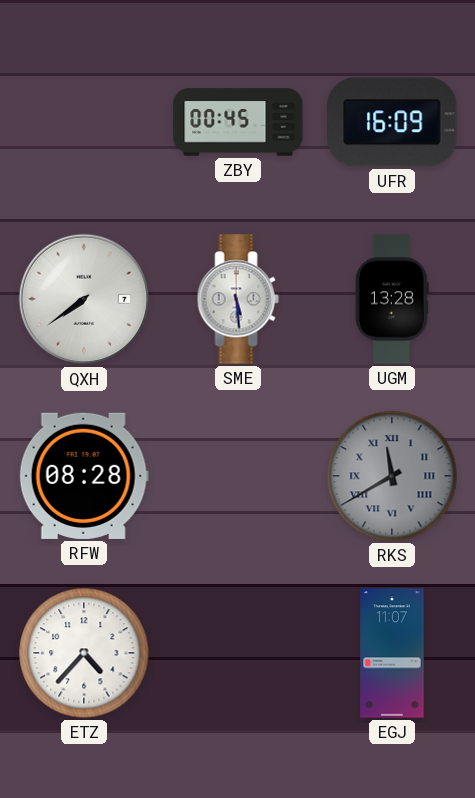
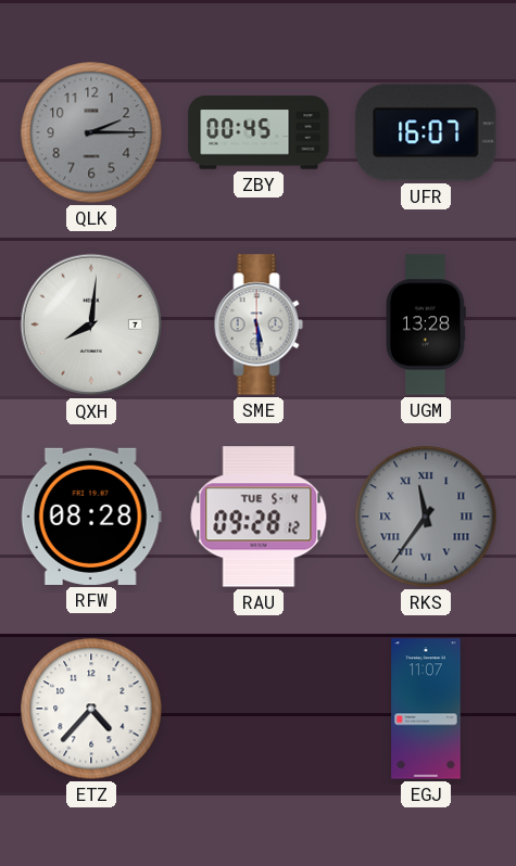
QLK: none -> 2:15
UFR: 16:09 -> 16:07
QXH: 7:39 -> 8:01
RAU: none -> 09:28
RKS: 11:40 -> 11:36
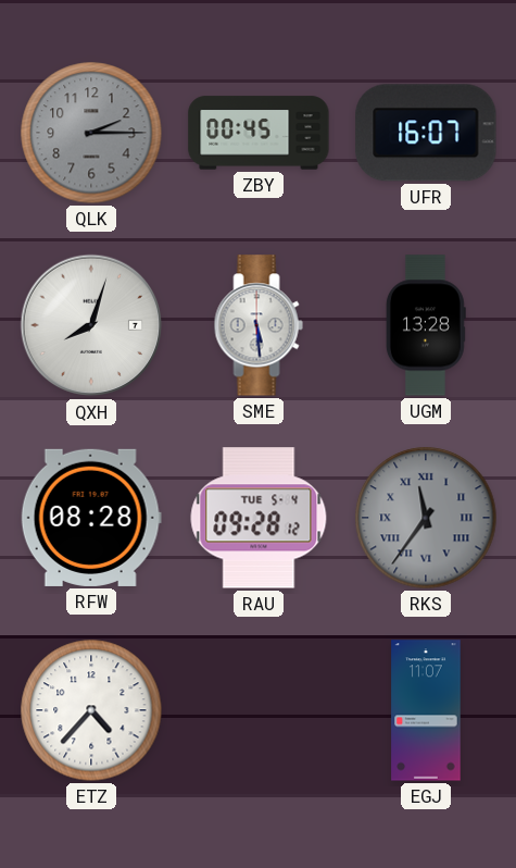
QXH: 8:01 -> 8:03
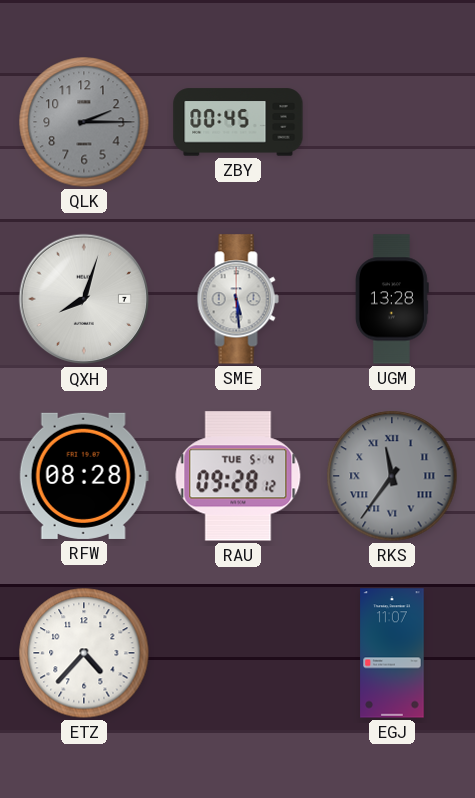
UFR: 16:07 -> none
